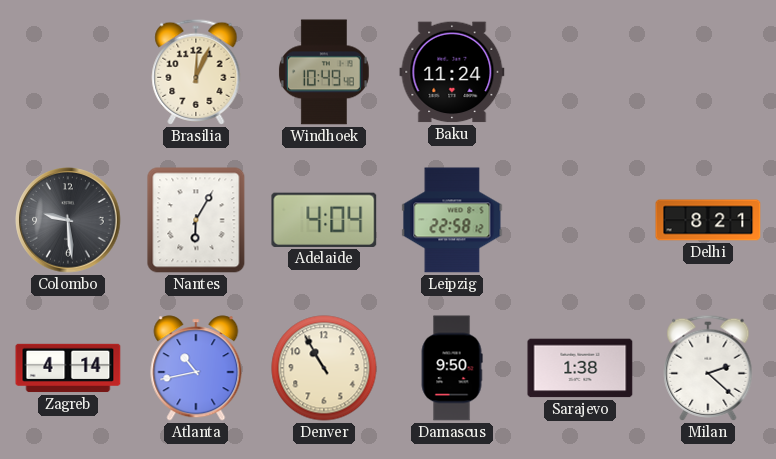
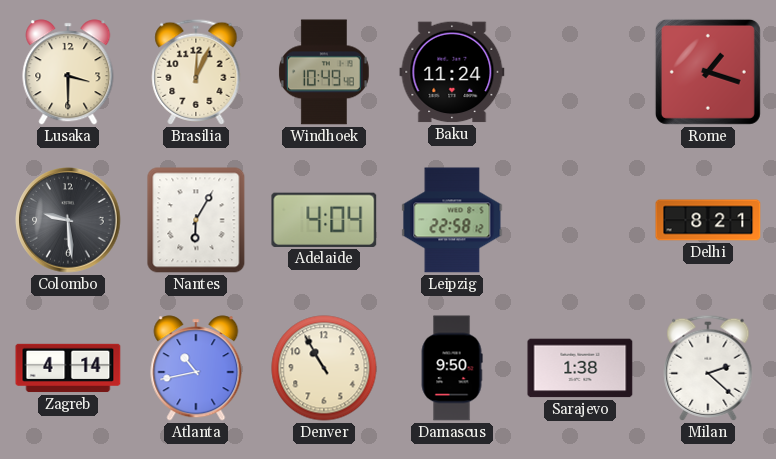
Lusaka: none -> 3:30
Rome: none -> 1:18
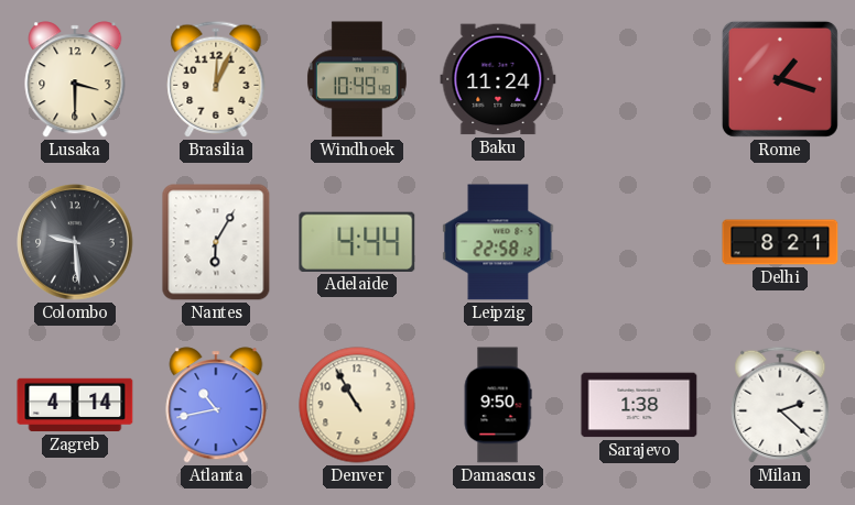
Adelaide: 4:04 -> 4:44
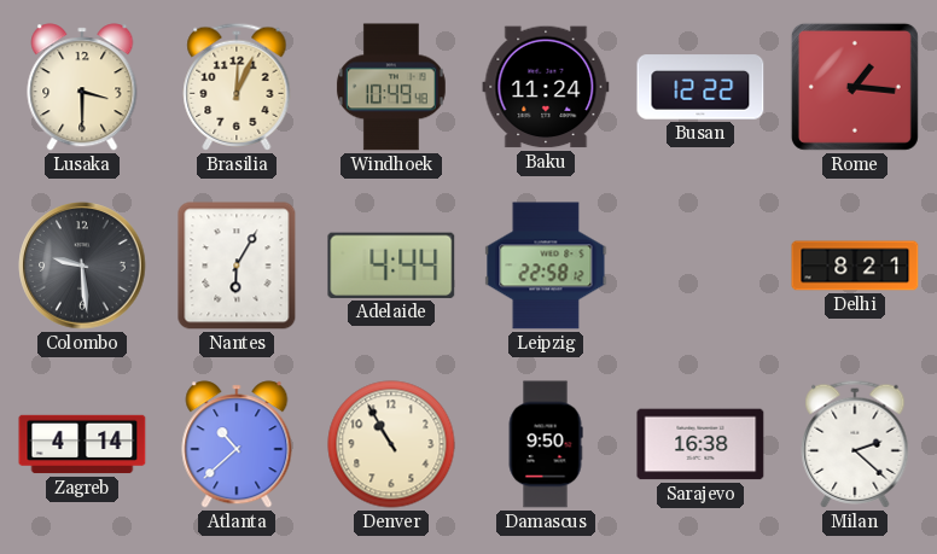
Busan: none -> 12:22
Rome: 1:18 -> 1:16
Atlanta: 10:43 -> 10:38
Sarajevo: 1:38 -> 16:38
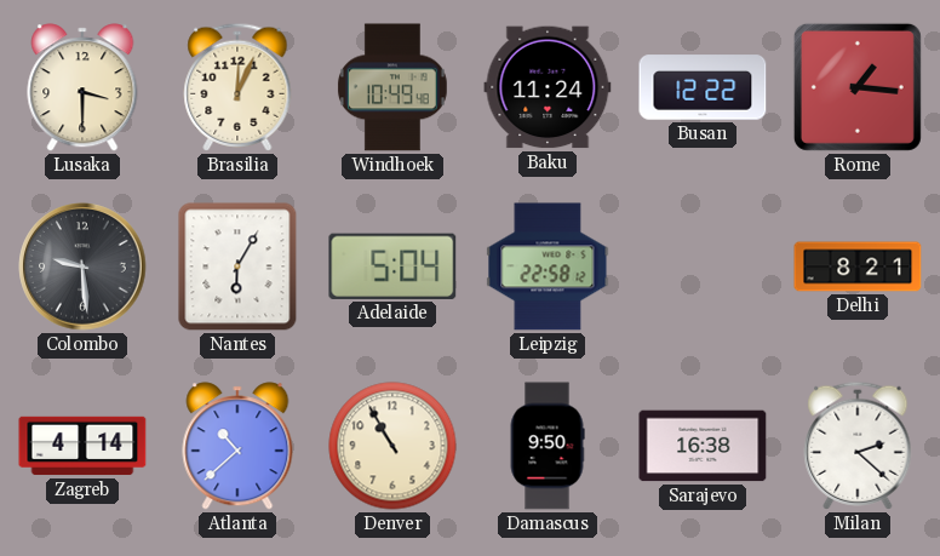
Adelaide: 4:44 -> 5:04
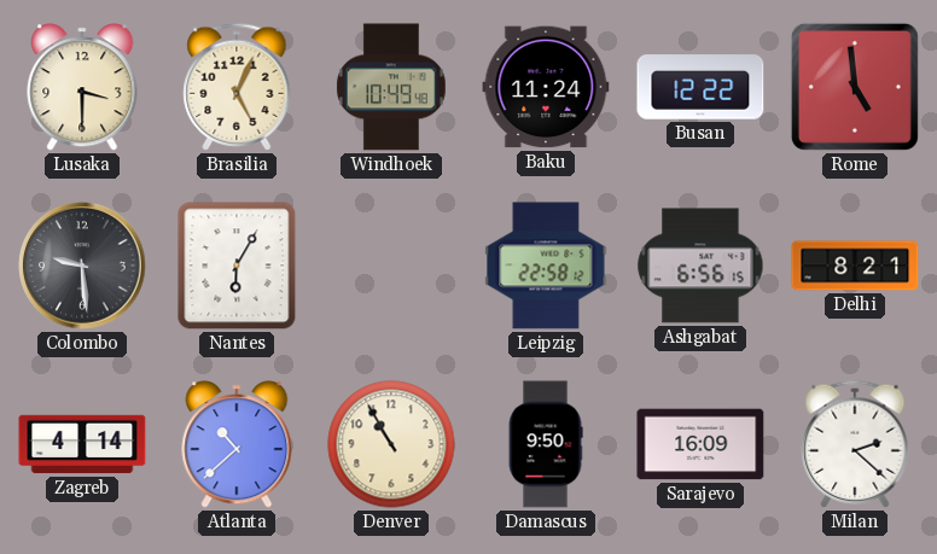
Brasilia: 12:04 -> 5:04
Rome: 1:16 -> 4:59
Adelaide: 5:04 -> none
Ashgabat: none -> 6:56
Sarajevo: 16:38 -> 16:09
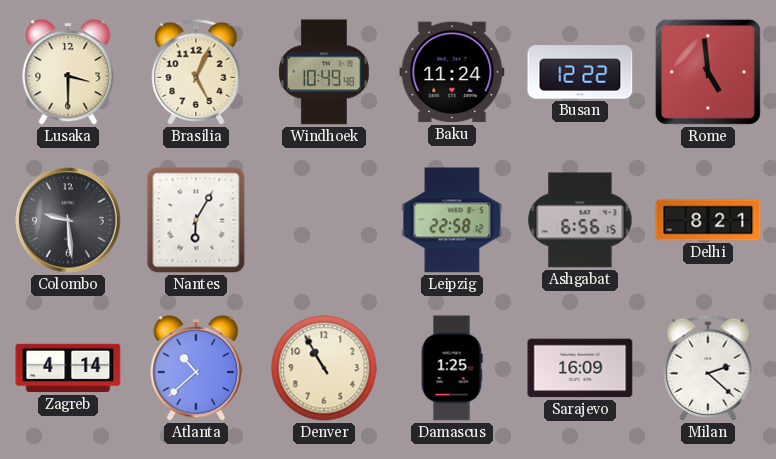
Damascus: 9:50 -> 1:25
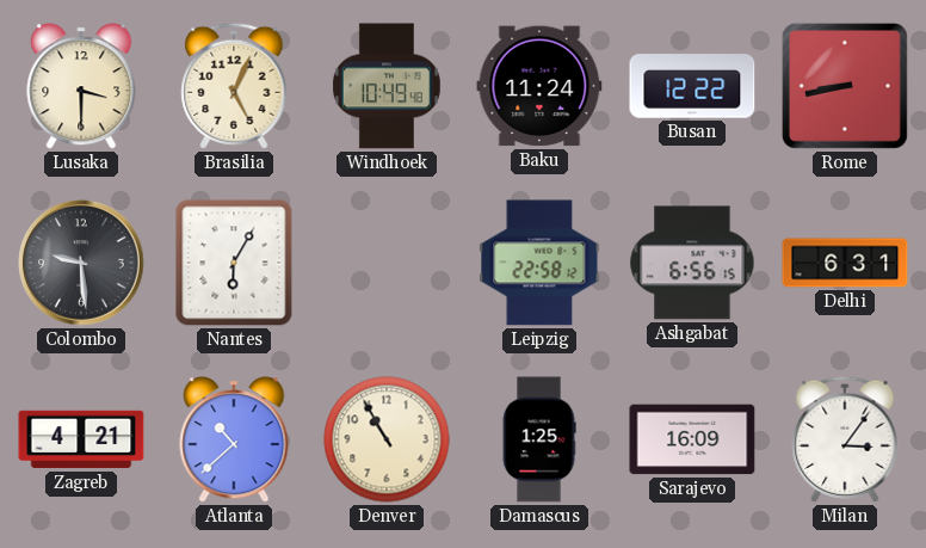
Rome: 4:59 -> 8:43
Delhi: 8:21 -> 6:31
Zagreb: 4:14 -> 4:21
Milan: 2:22 -> 3:06
